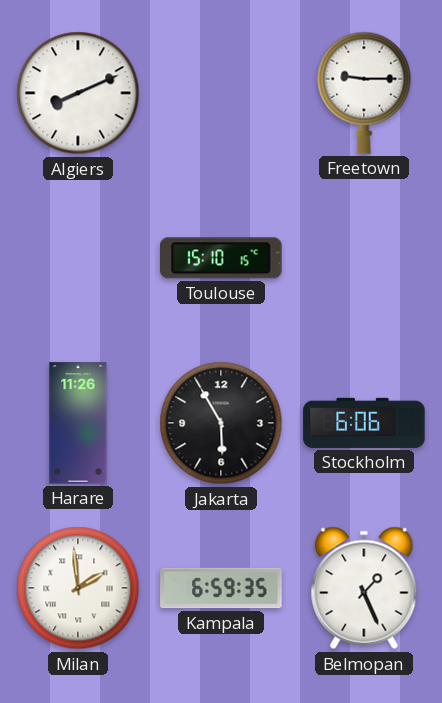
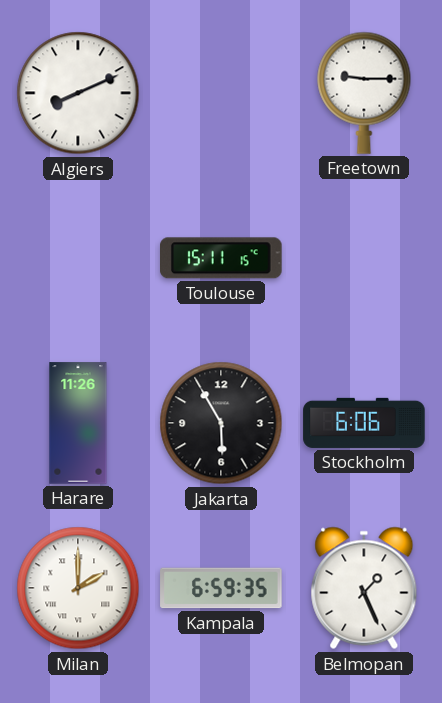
Toulouse: 15:10 -> 15:11
Milan: 1:59 -> 2:00
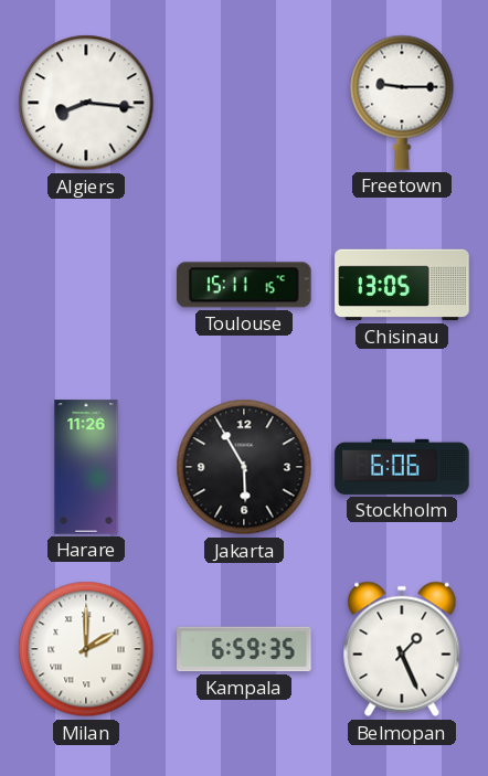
Algiers: 8:11 -> 8:16
Chisinau: none -> 13:05
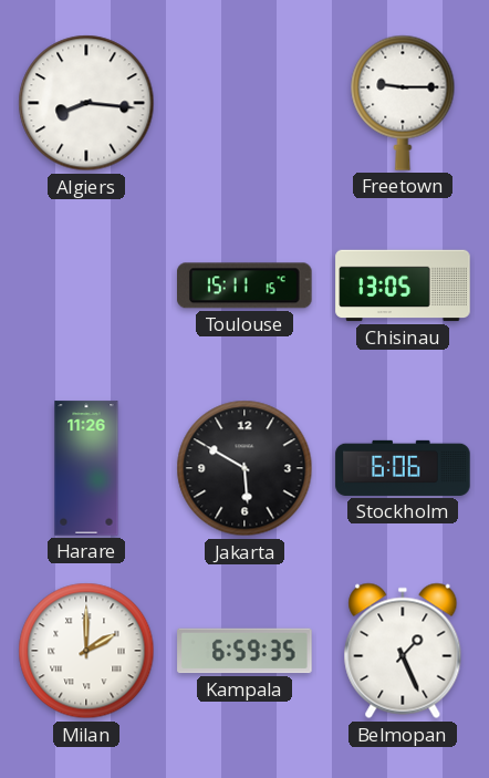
Jakarta: 5:55 -> 5:50
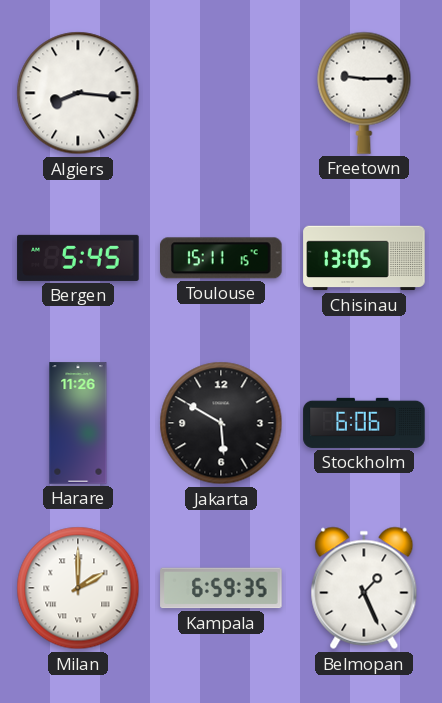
Bergen: none -> 5:45
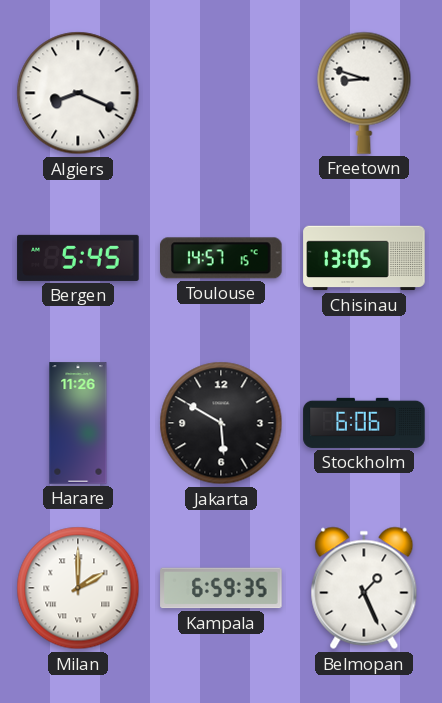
Algiers: 8:16 -> 8:19
Freetown: 9:15 -> 8:48
Toulouse: 15:11 -> 14:57
